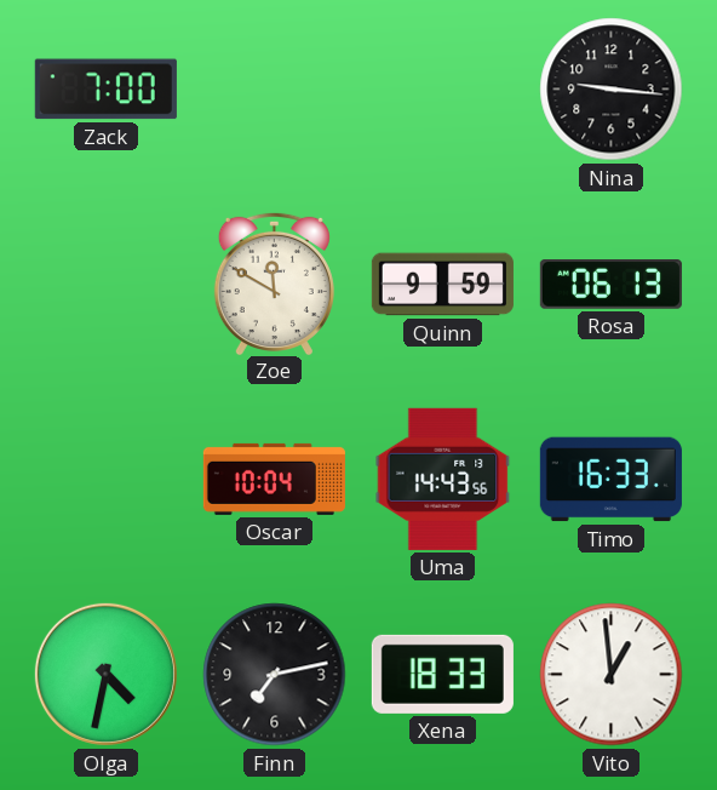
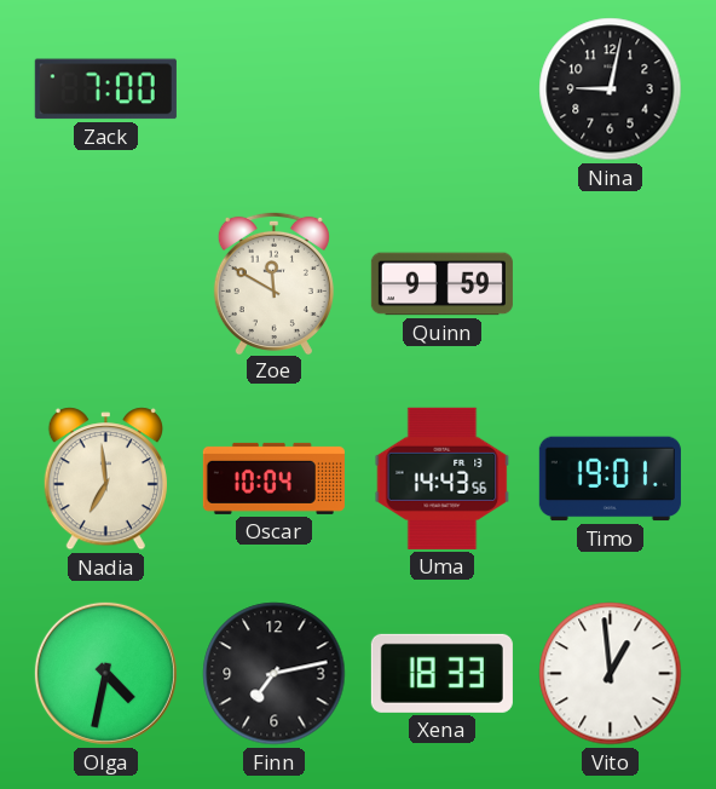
Nina: 9:16 -> 9:02
Rosa: 06:13 -> none
Nadia: none -> 6:59
Timo: 16:33 -> 19:01
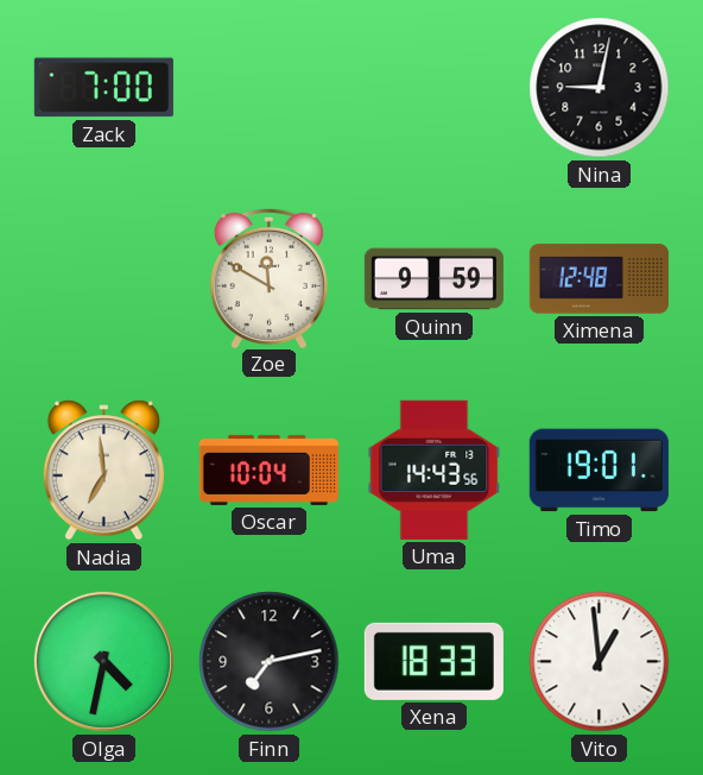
Ximena: none -> 12:48
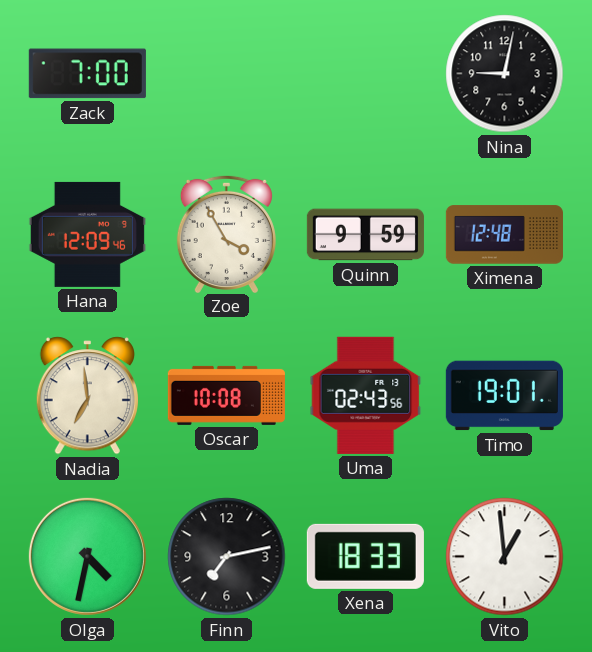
Hana: none -> 12:09
Zoe: 11:50 -> 3:55
Oscar: 10:04 -> 10:08
Uma: 14:43 -> 02:43
